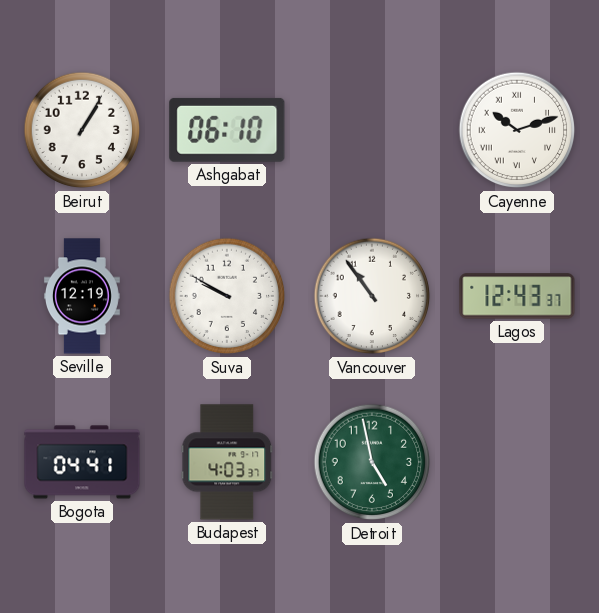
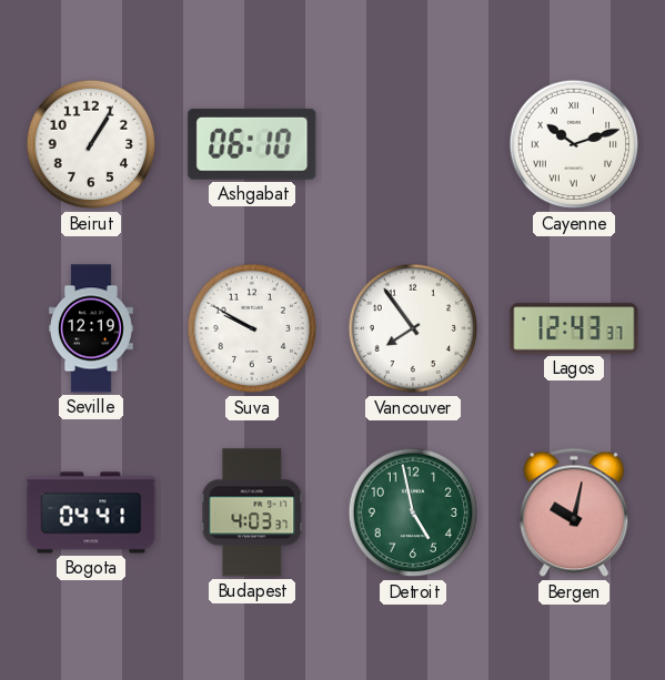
Vancouver: 10:54 -> 7:54
Bergen: none -> 10:02
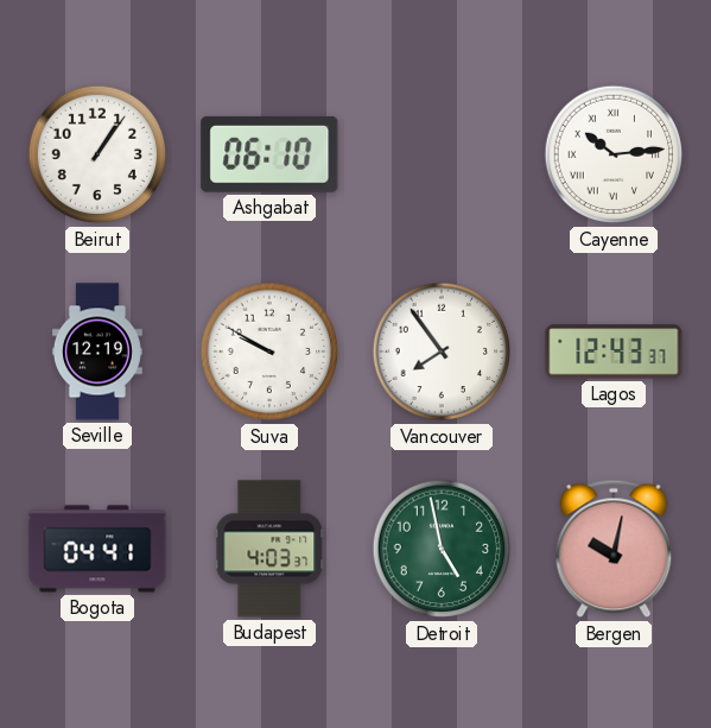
Beirut: 1:05 -> 1:06
Cayenne: 10:12 -> 10:14
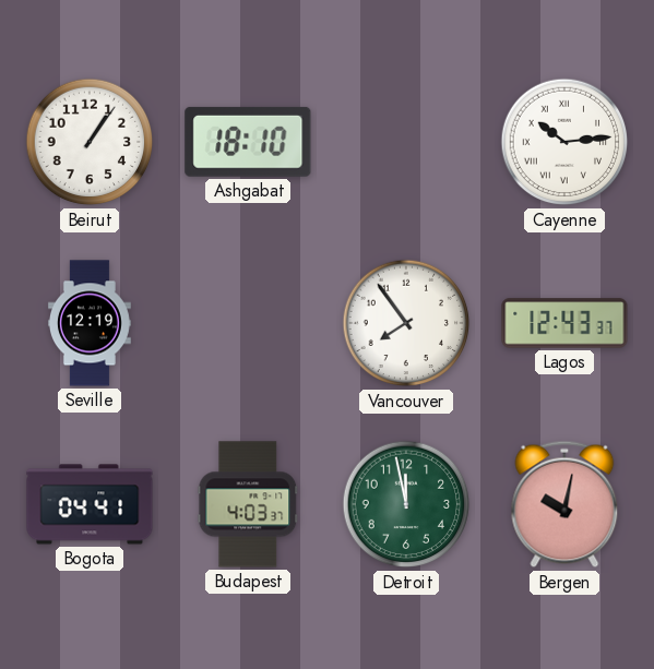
Ashgabat: 06:10 -> 18:10
Suva: 9:50 -> none
Detroit: 4:58 -> 11:58
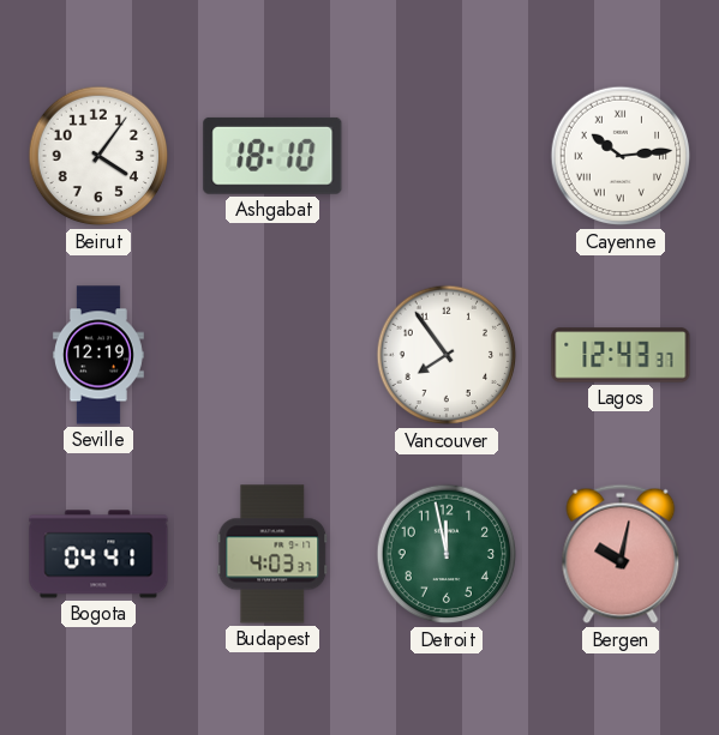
Beirut: 1:06 -> 4:06
